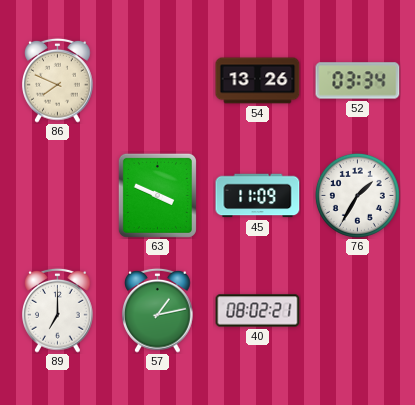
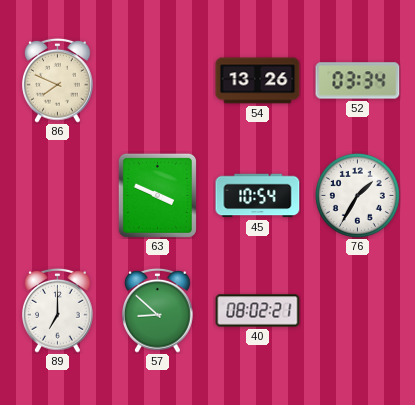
45: 11:09 -> 10:54
57: 1:13 -> 8:52
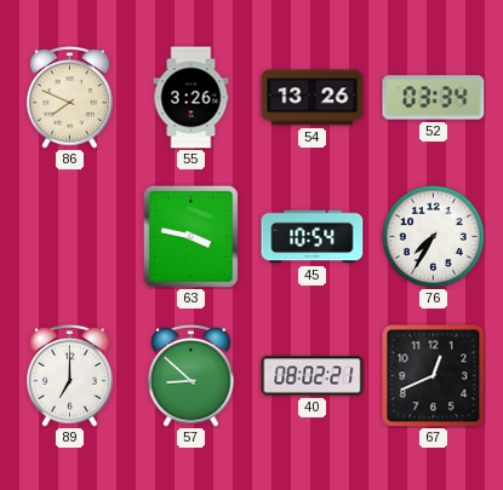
55: none -> 3:26
63: 3:49 -> 3:47
76: 1:35 -> 7:35
67: none -> 12:41
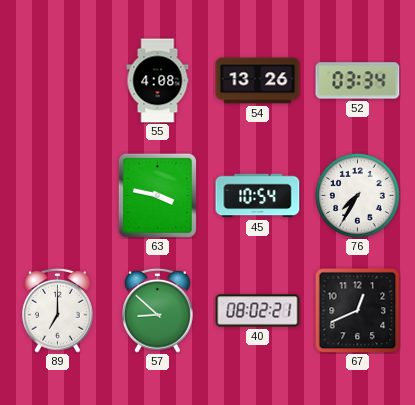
86: 7:49 -> none
55: 3:26 -> 4:08
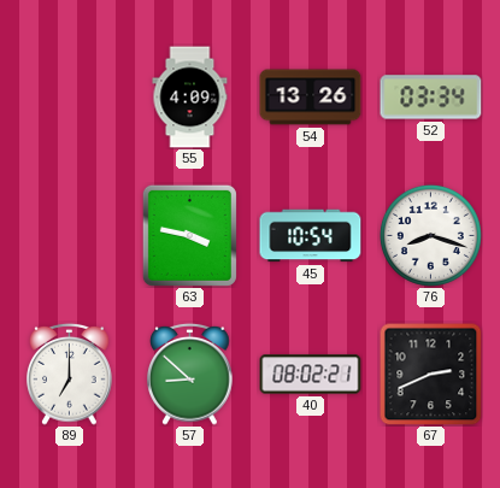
55: 4:08 -> 4:09
76: 7:35 -> 8:18
67: 12:41 -> 2:41
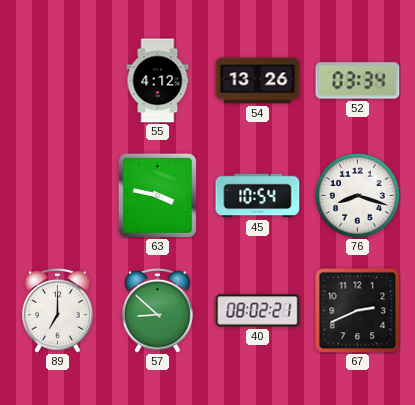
55: 4:09 -> 4:12
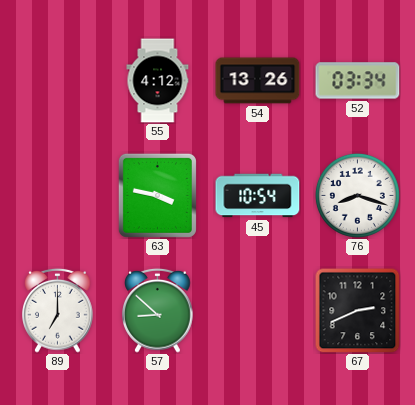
40: 08:02 -> none
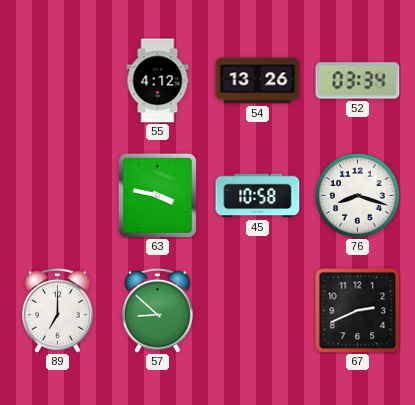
45: 10:54 -> 10:58
